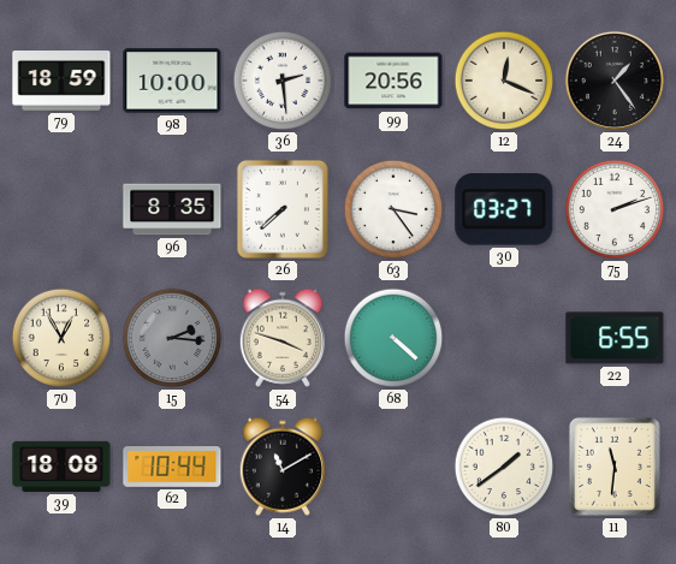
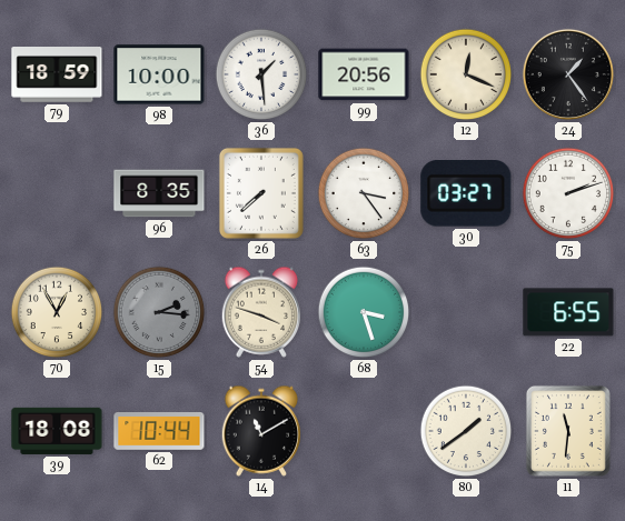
36: 2:29 -> 1:29
68: 4:22 -> 3:27
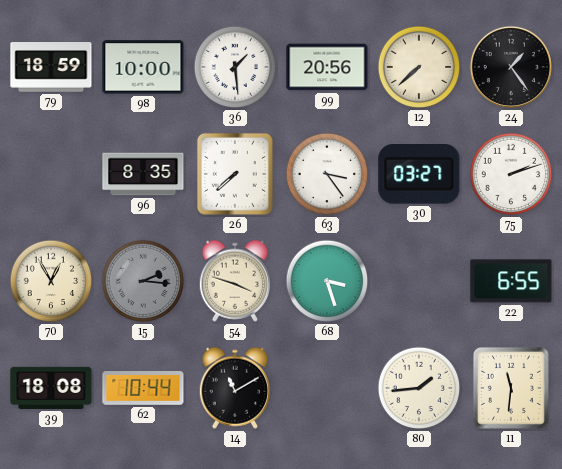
12: 12:19 -> 7:38
80: 1:39 -> 1:44
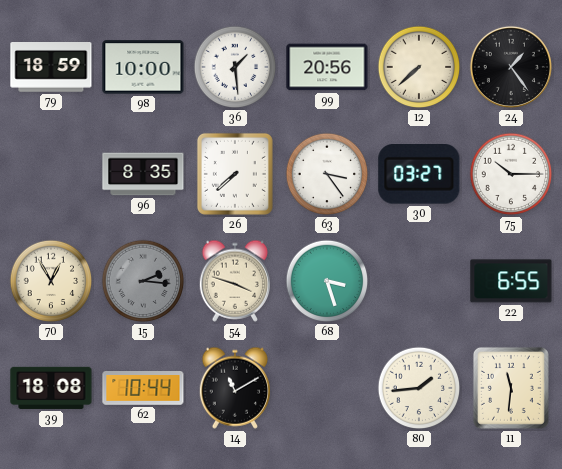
75: 2:12 -> 10:15
